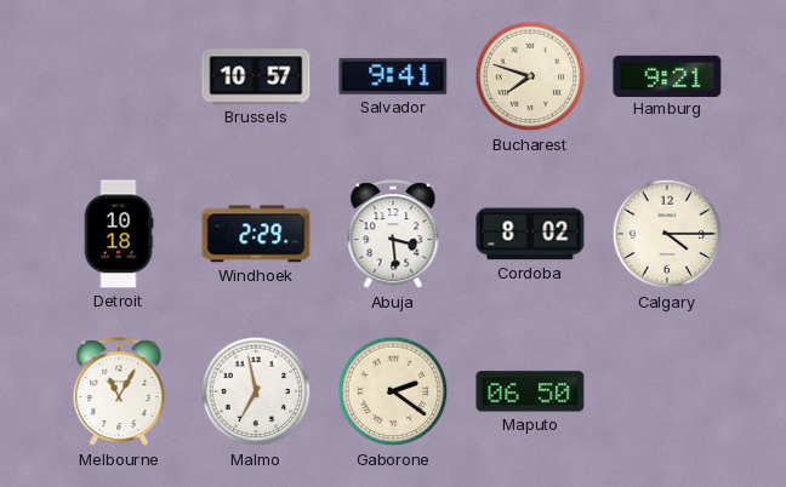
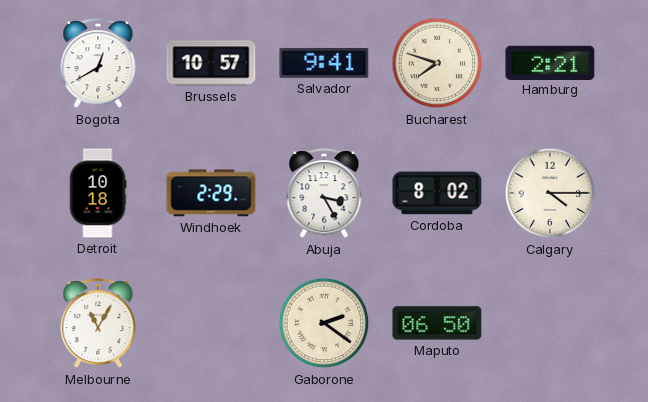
Bogota: none -> 12:40
Hamburg: 9:21 -> 2:21
Abuja: 3:29 -> 3:25
Malmo: 6:58 -> none
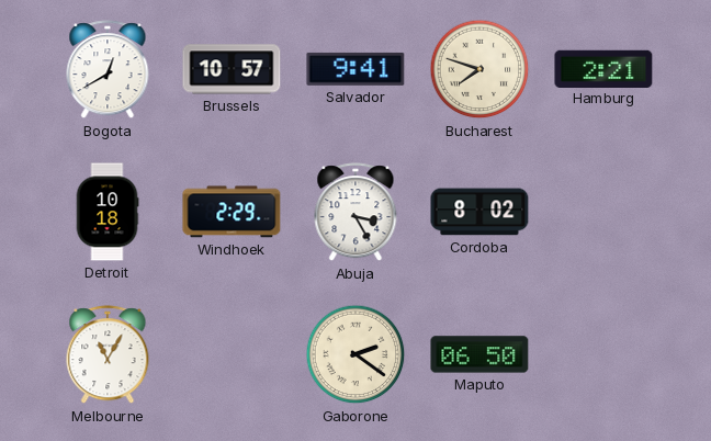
Calgary: 4:15 -> none
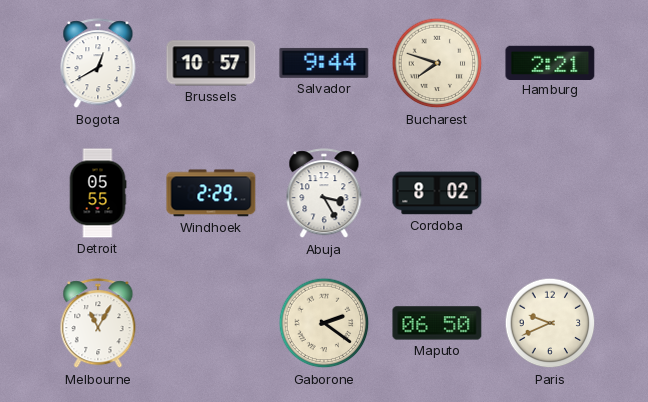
Salvador: 9:41 -> 9:44
Detroit: 10:18 -> 05:55
Paris: none -> 9:41
